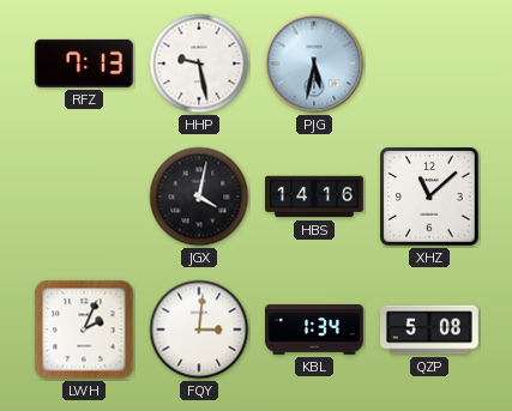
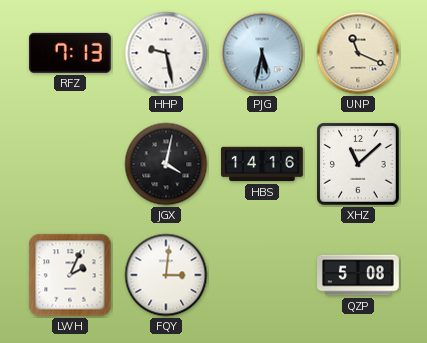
UNP: none -> 11:19
KBL: 1:34 -> none
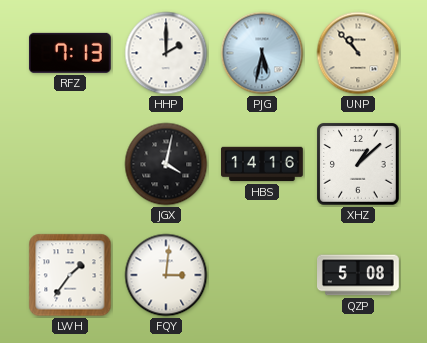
HHP: 9:28 -> 2:00
UNP: 11:19 -> 10:53
XHZ: 11:08 -> 1:08
LWH: 2:04 -> 1:36
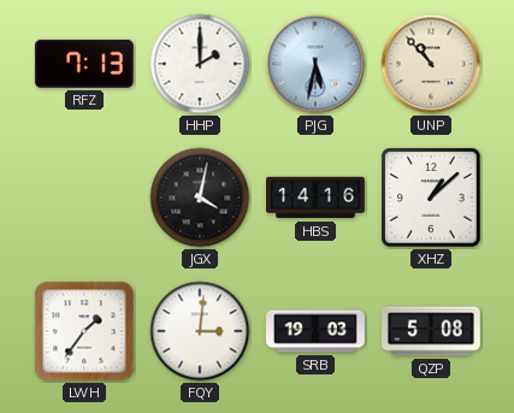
SRB: none -> 19:03
